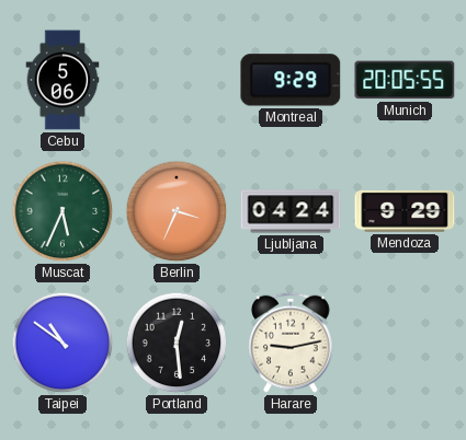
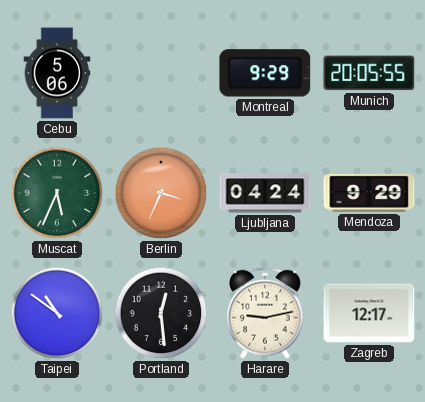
Zagreb: none -> 12:17
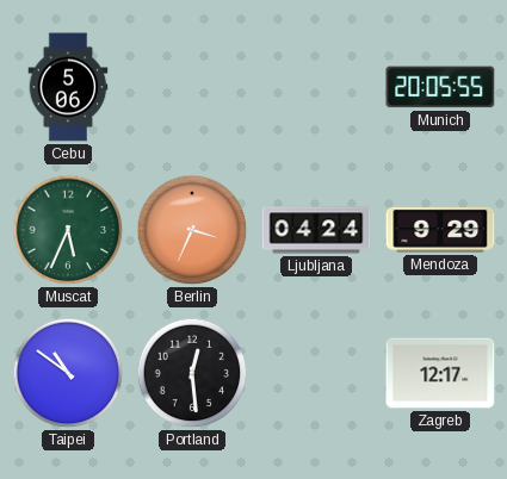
Montreal: 9:29 -> none
Harare: 9:13 -> none
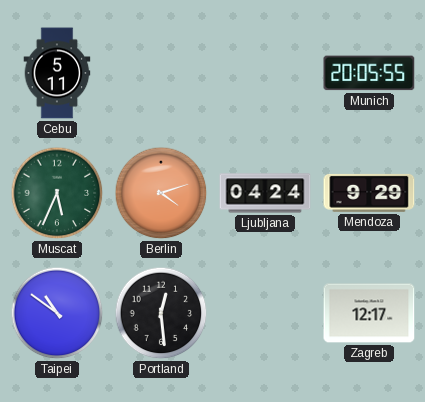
Cebu: 5:06 -> 5:11
Berlin: 3:34 -> 4:12
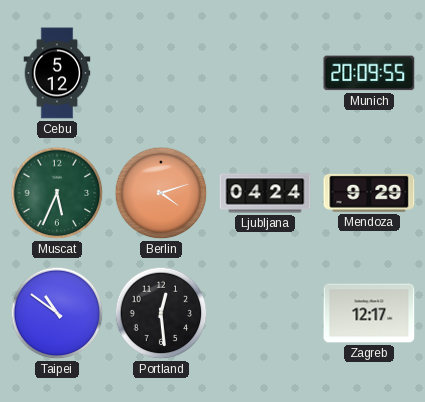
Cebu: 5:11 -> 5:12
Munich: 20:05 -> 20:09
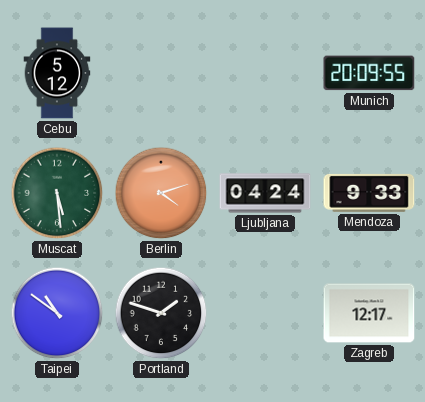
Muscat: 5:34 -> 5:29
Mendoza: 9:29 -> 9:33
Portland: 12:29 -> 1:48
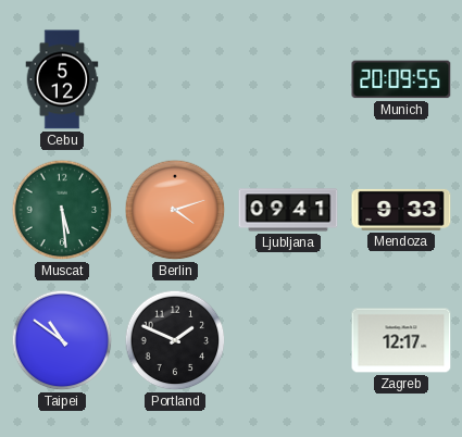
Ljubljana: 04:24 -> 09:41
Portland: 1:48 -> 1:49
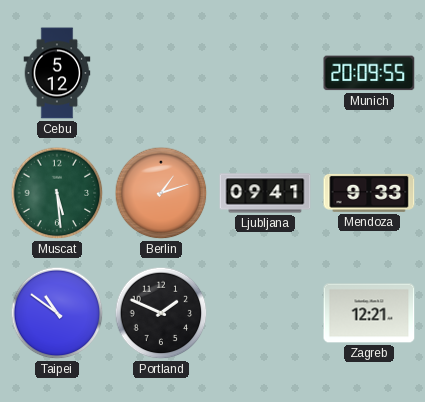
Berlin: 4:12 -> 1:12
Zagreb: 12:17 -> 12:21
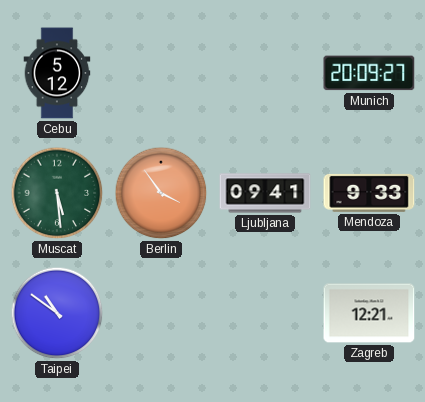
Munich: 20:09:55 -> 20:09:27
Berlin: 1:12 -> 3:54
Portland: 1:49 -> none
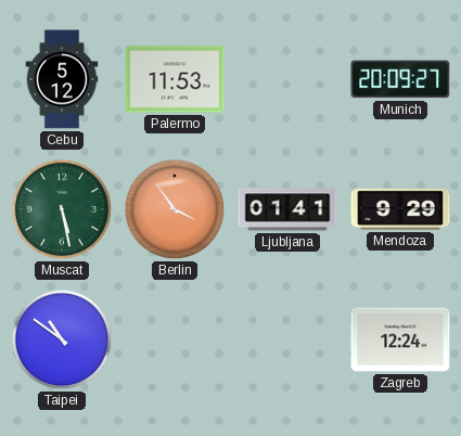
Palermo: none -> 11:53
Muscat: 5:29 -> 5:28
Ljubljana: 09:41 -> 01:41
Mendoza: 9:33 -> 9:29
Zagreb: 12:21 -> 12:24
